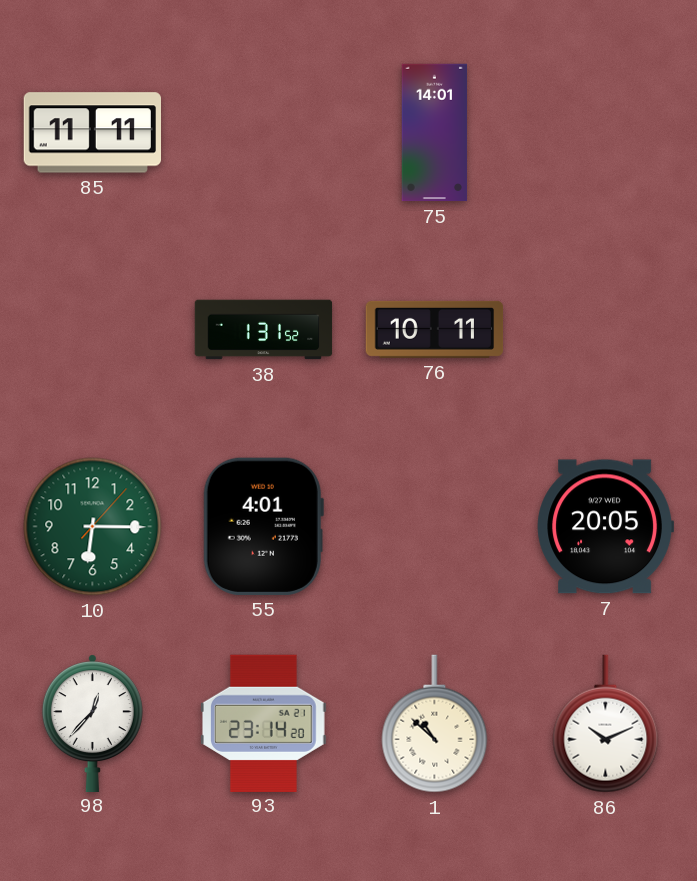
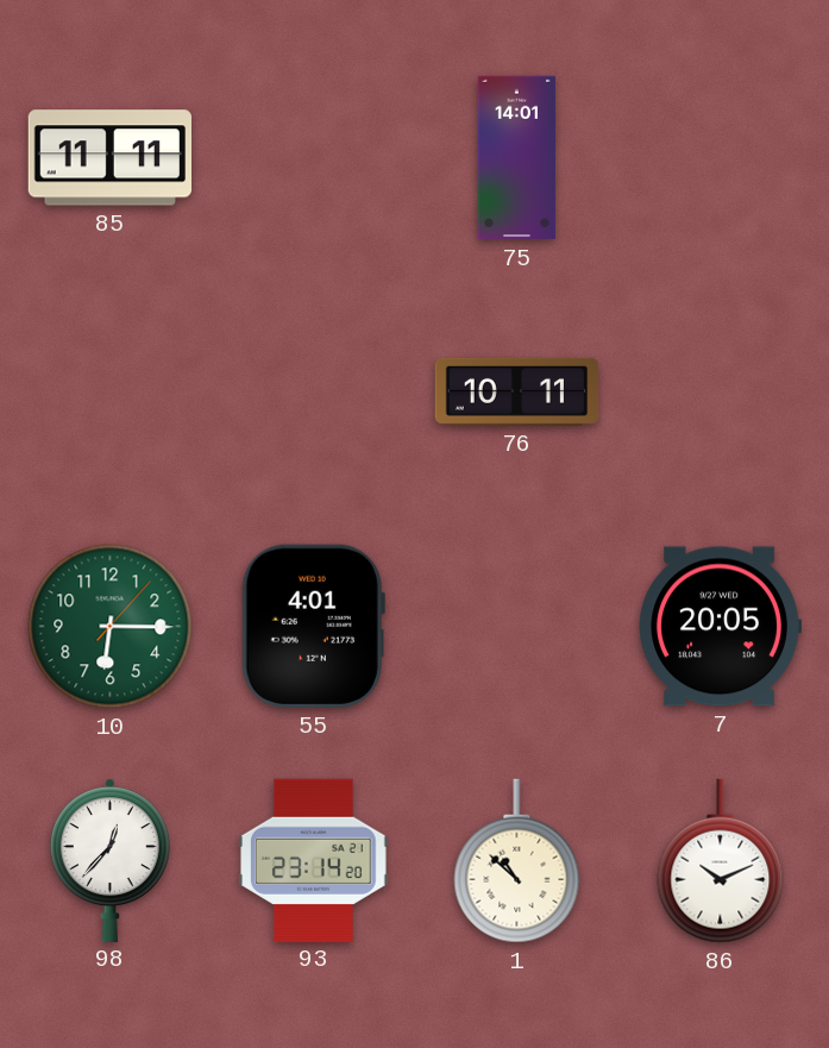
38: 1:31 -> none
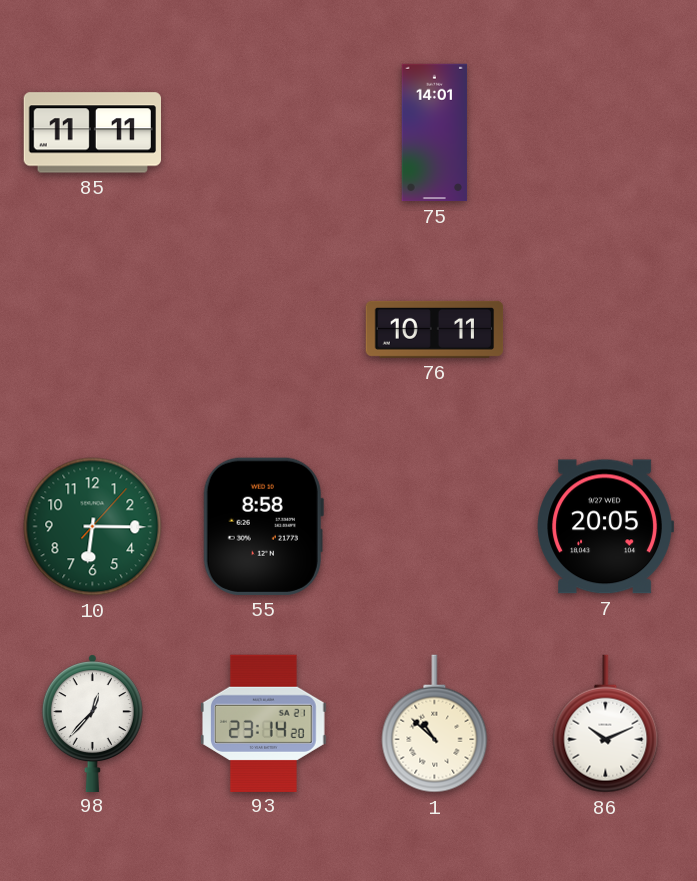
55: 4:01 -> 8:58
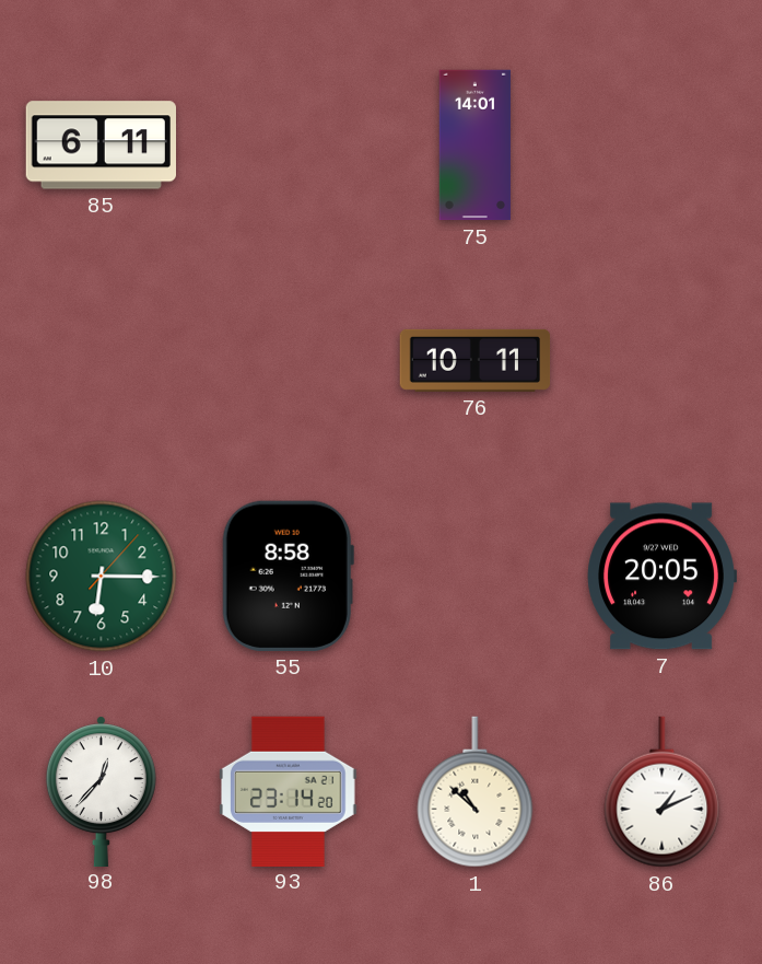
85: 11:11 -> 6:11
86: 10:11 -> 1:11
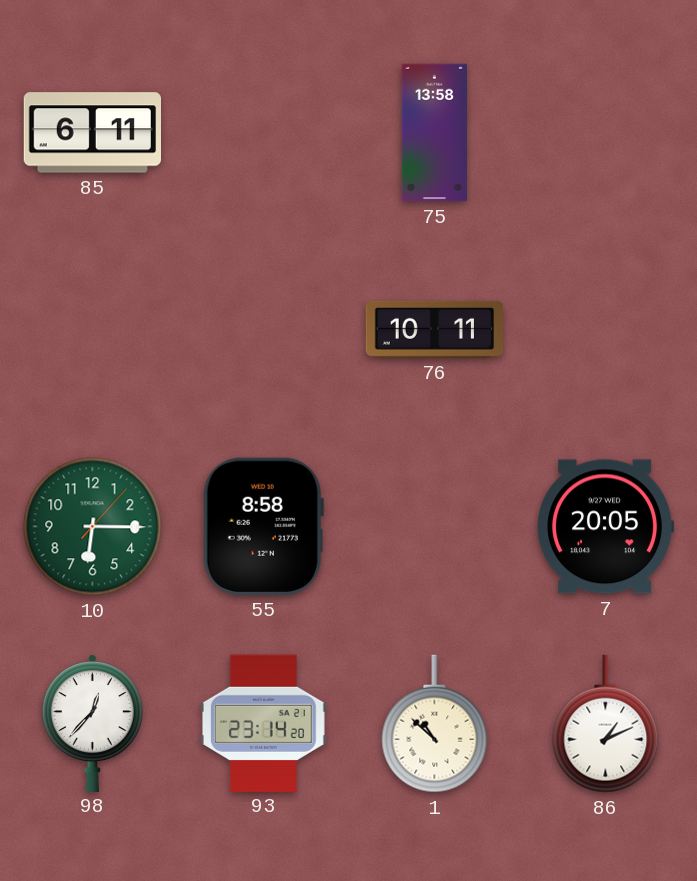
75: 14:01 -> 13:58
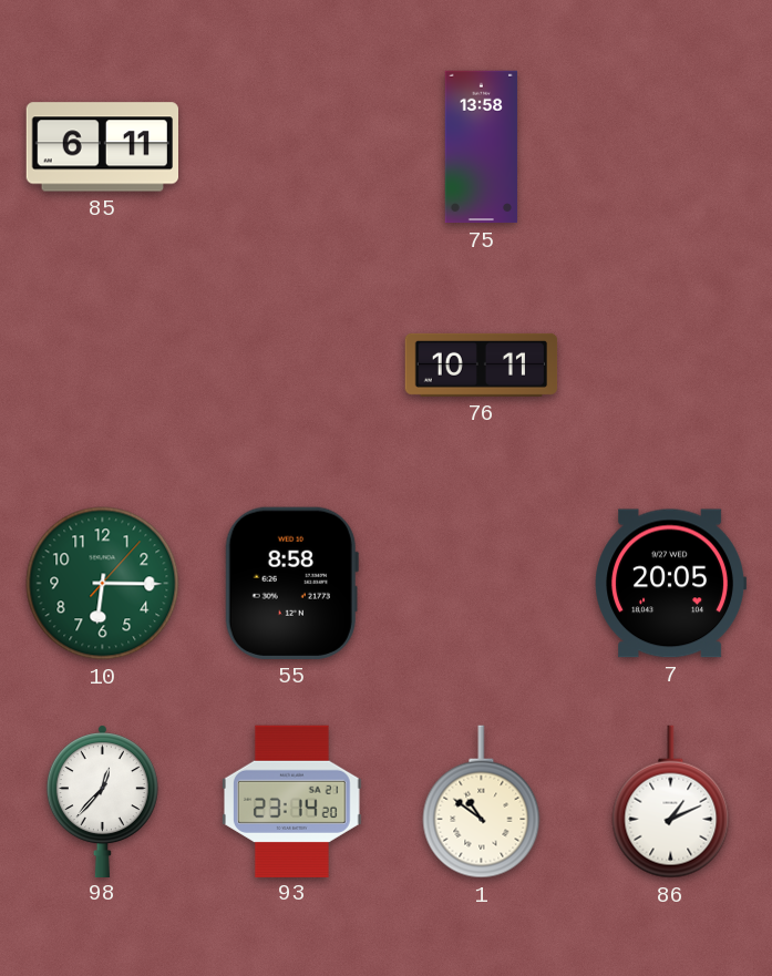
1: 10:52 -> 10:51
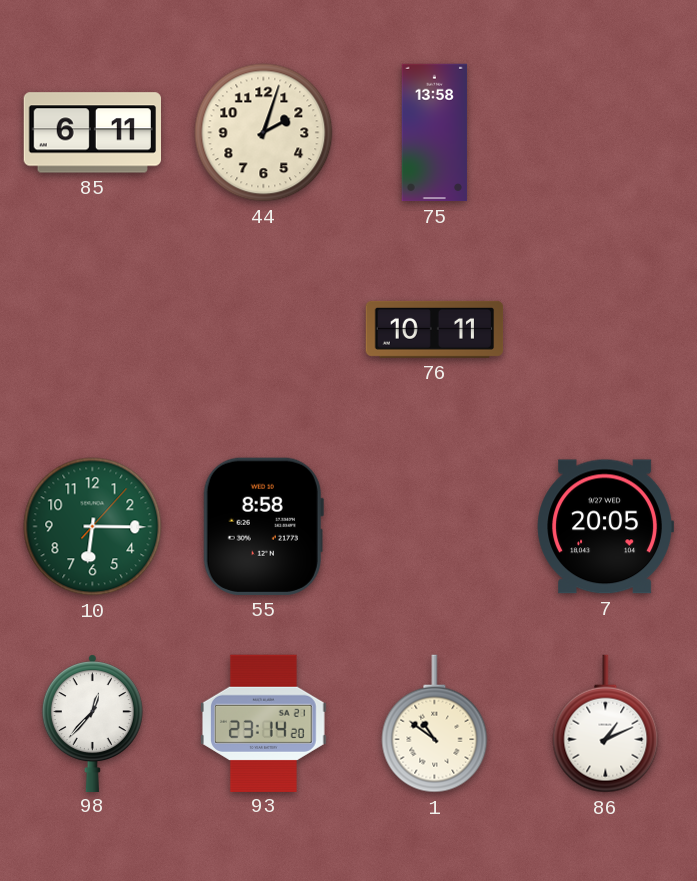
44: none -> 2:03
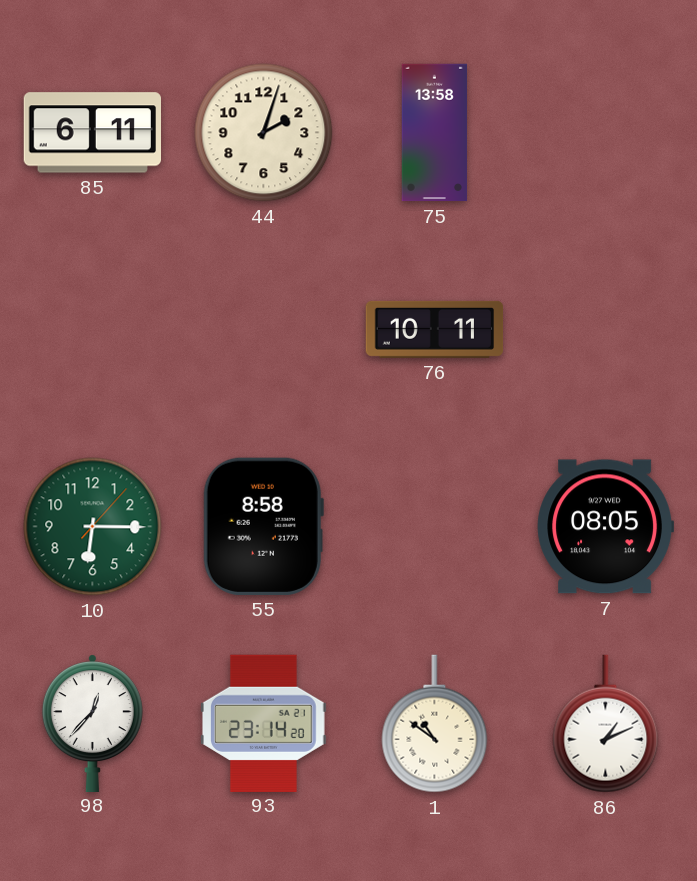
7: 20:05 -> 08:05
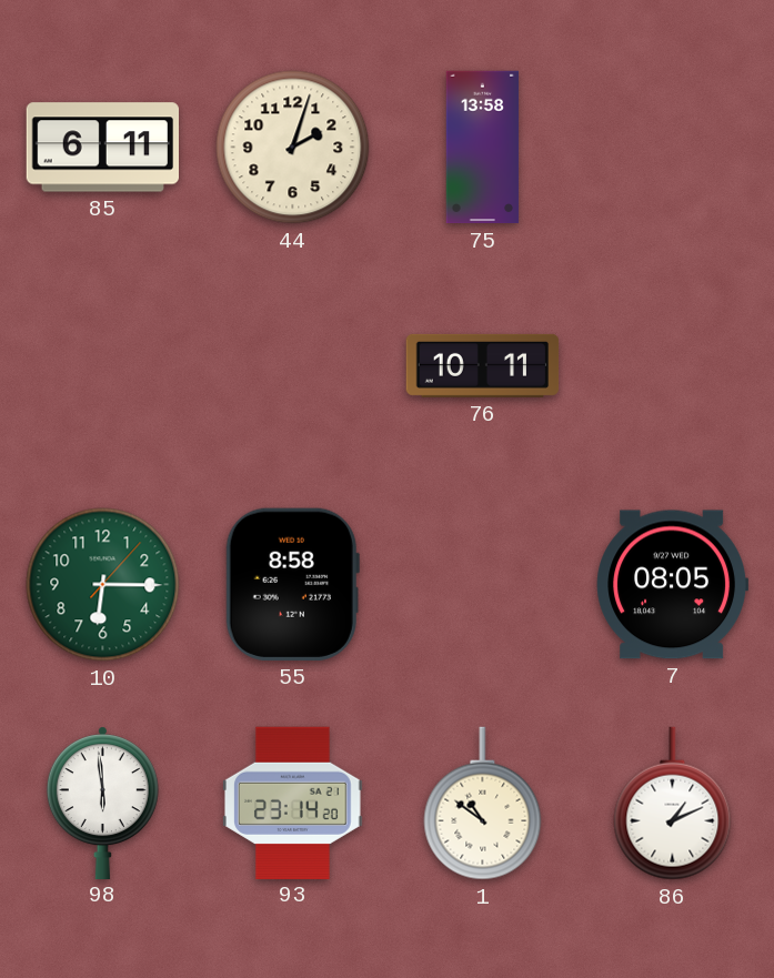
98: 12:37 -> 5:59
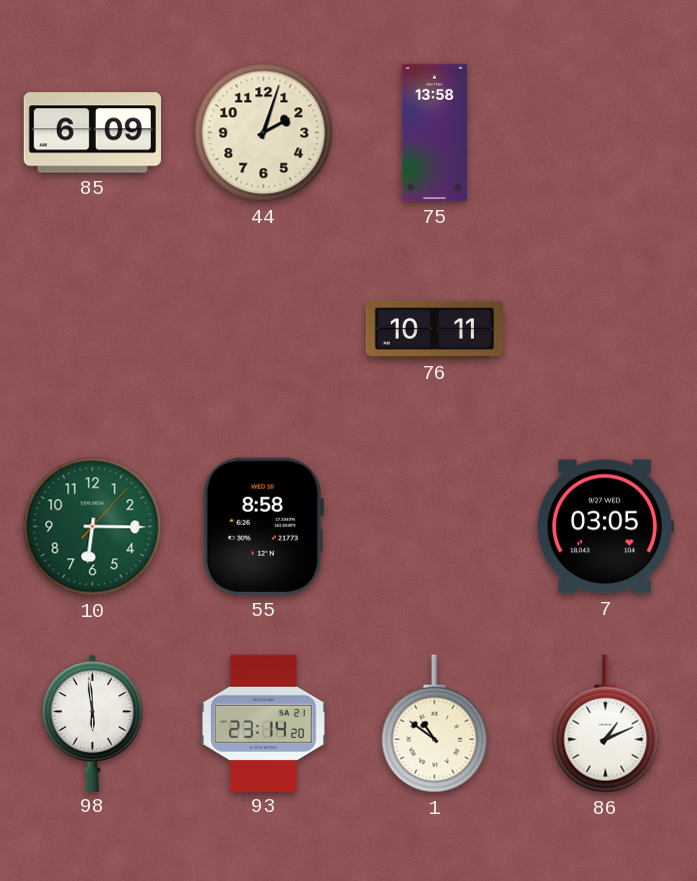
85: 6:11 -> 6:09
7: 08:05 -> 03:05
